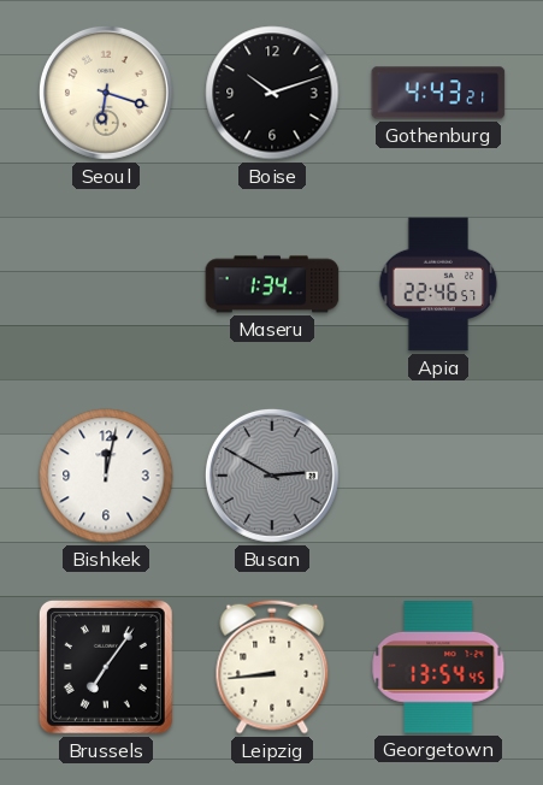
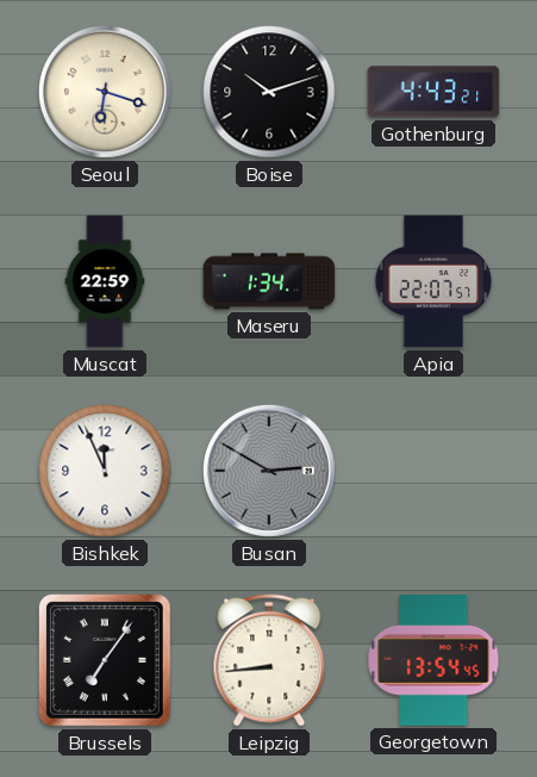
Muscat: none -> 22:59
Apia: 22:46 -> 22:07
Bishkek: 12:02 -> 11:56
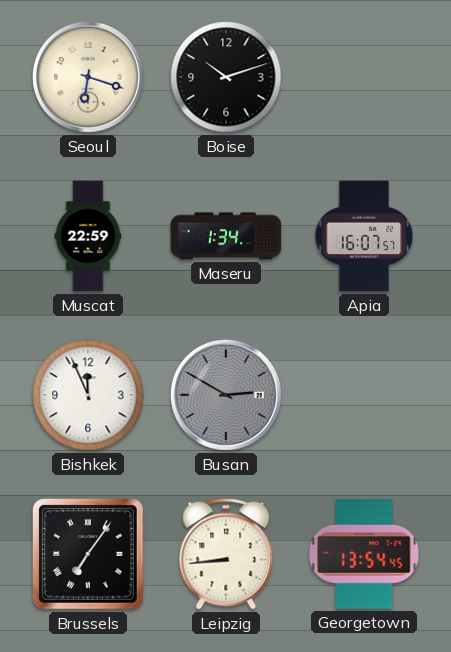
Gothenburg: 4:43 -> none
Apia: 22:07 -> 16:07
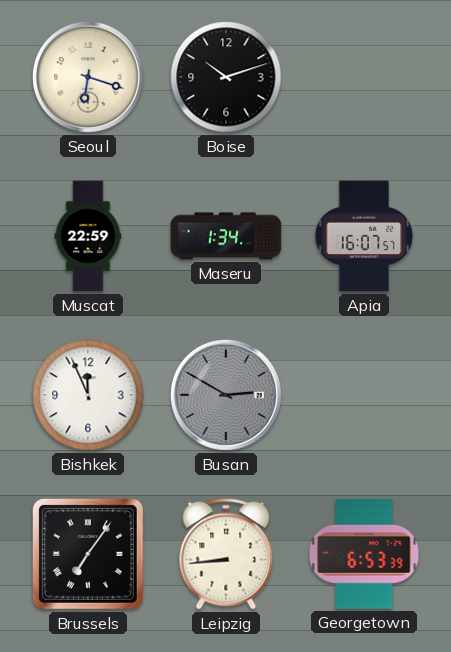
Georgetown: 13:54 -> 6:53
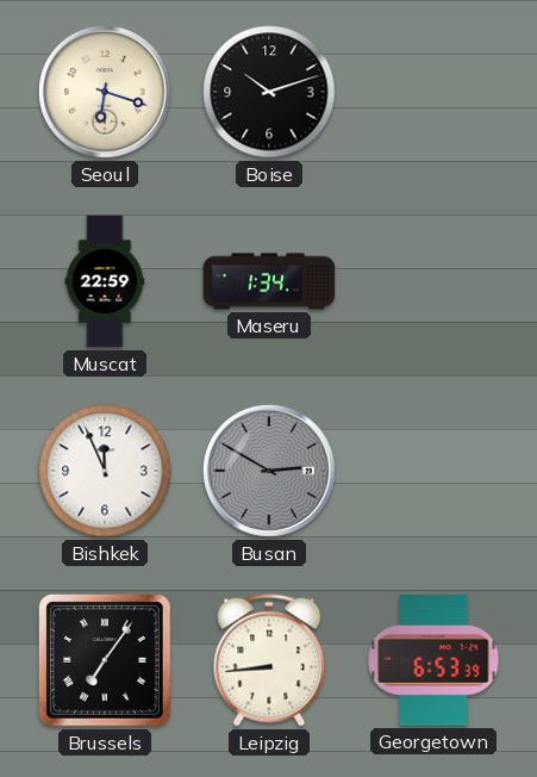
Apia: 16:07 -> none
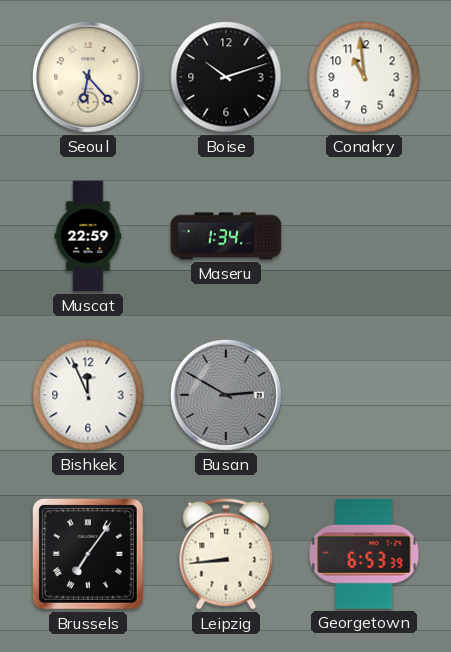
Seoul: 6:18 -> 6:23
Conakry: none -> 10:59
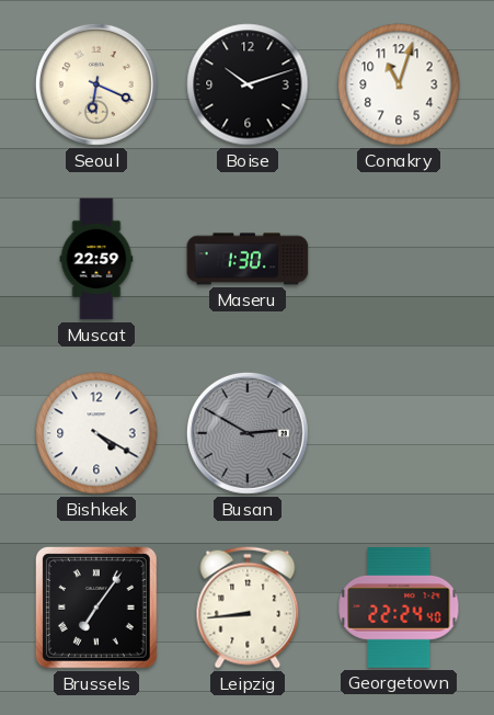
Seoul: 6:23 -> 6:19
Conakry: 10:59 -> 11:03
Maseru: 1:34 -> 1:30
Bishkek: 11:56 -> 4:20
Georgetown: 6:53 -> 22:24
